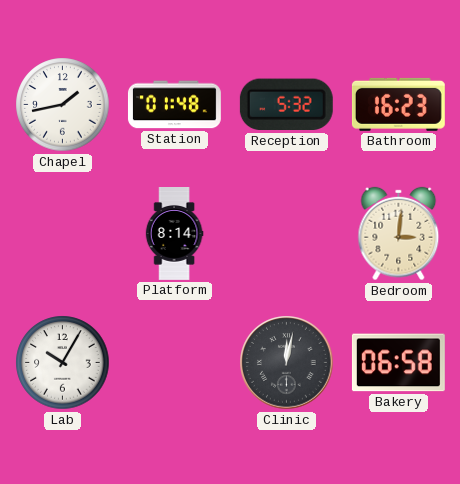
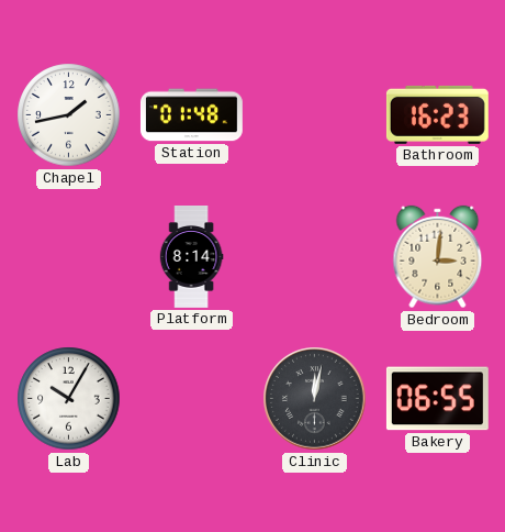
Reception: 5:32 -> none
Bakery: 06:58 -> 06:55
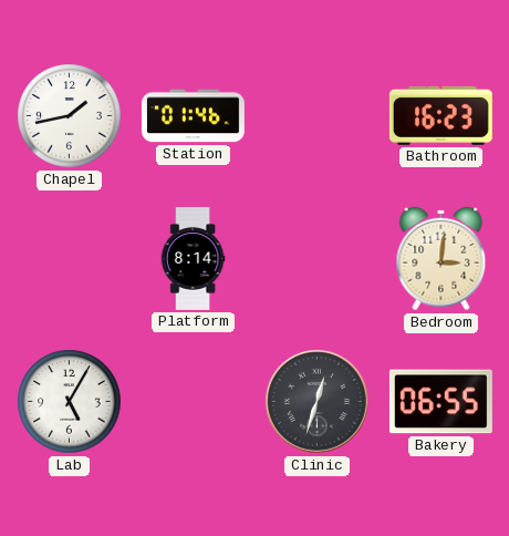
Station: 01:48 -> 01:46
Lab: 10:05 -> 5:05
Clinic: 12:02 -> 12:33
